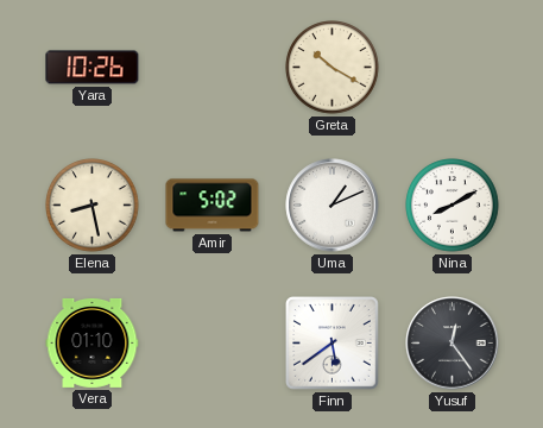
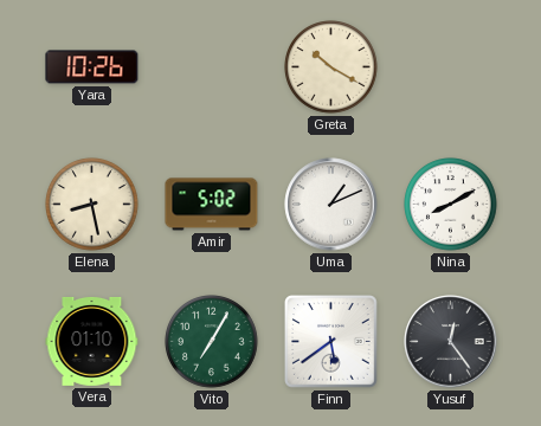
Vito: none -> 7:05
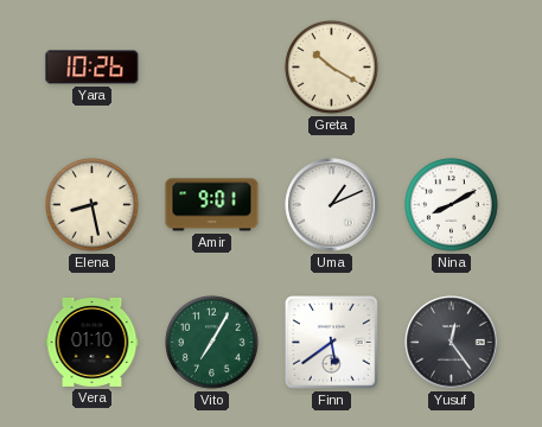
Amir: 5:02 -> 9:01
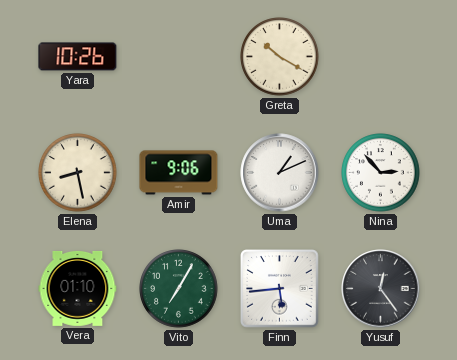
Amir: 9:01 -> 9:06
Nina: 8:10 -> 2:53
Finn: 5:39 -> 5:44
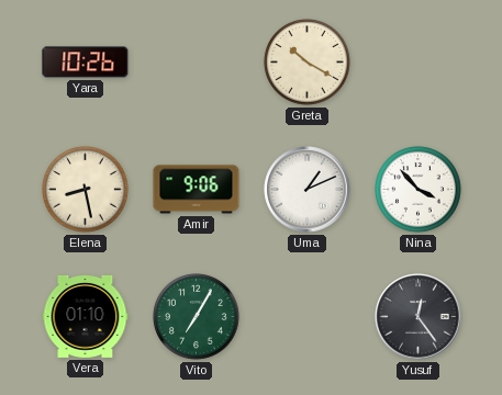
Nina: 2:53 -> 3:53
Finn: 5:44 -> none
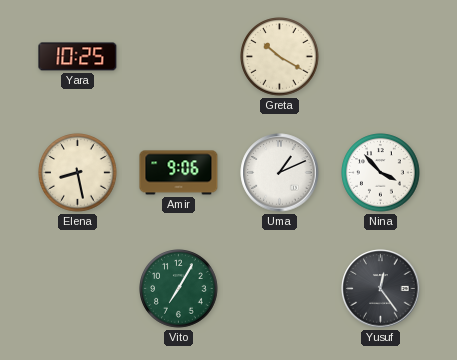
Yara: 10:26 -> 10:25
Vera: 01:10 -> none
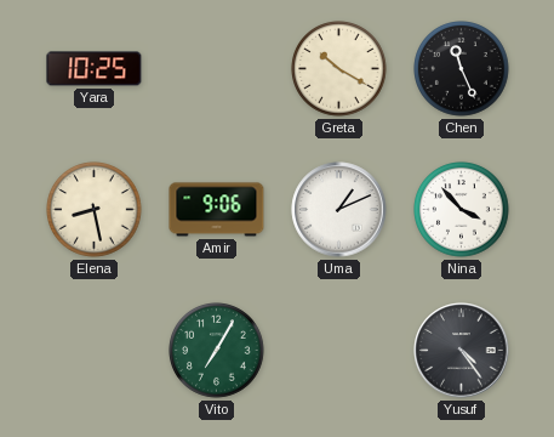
Chen: none -> 11:26
Yusuf: 12:24 -> 4:24
